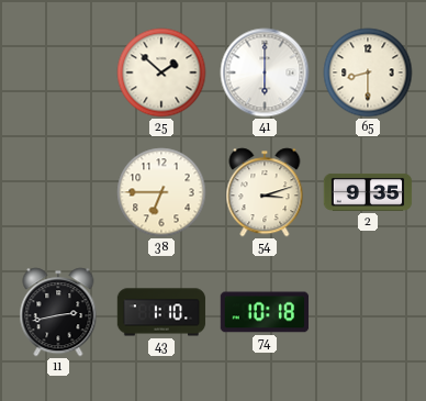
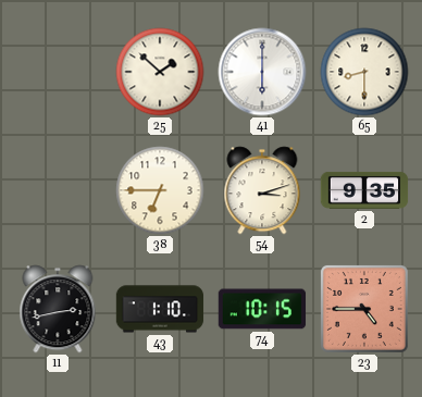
74: 10:18 -> 10:15
23: none -> 4:45
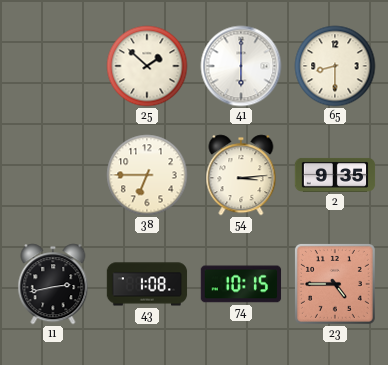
54: 3:12 -> 3:14
43: 1:10 -> 1:08
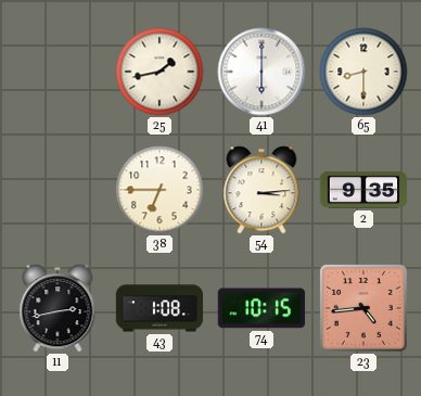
25: 1:52 -> 1:43
23: 4:45 -> 4:44
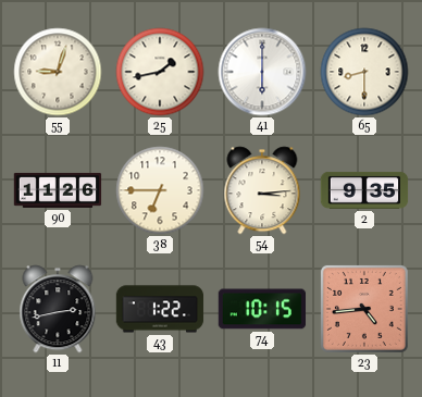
55: none -> 9:03
90: none -> 11:26
43: 1:08 -> 1:22
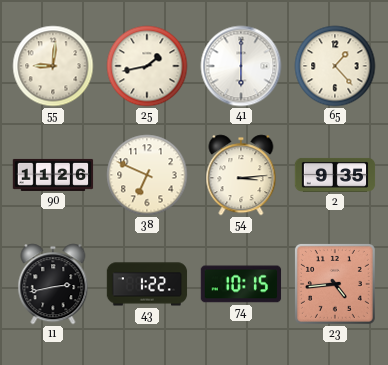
55: 9:03 -> 9:01
65: 8:30 -> 1:23
38: 6:45 -> 6:49
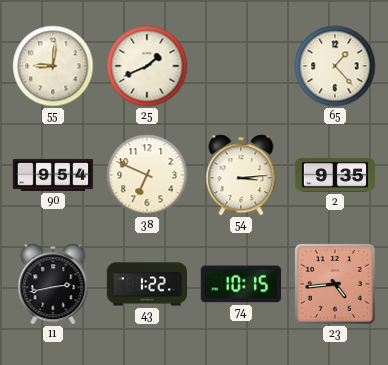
25: 1:43 -> 1:41
41: 6:00 -> none
90: 11:26 -> 9:54
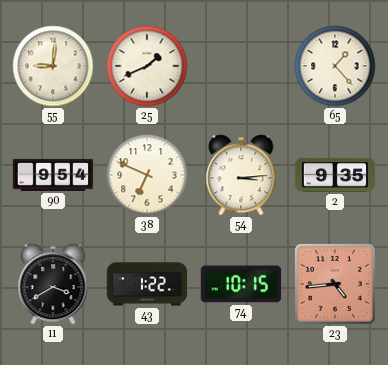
11: 2:43 -> 3:40
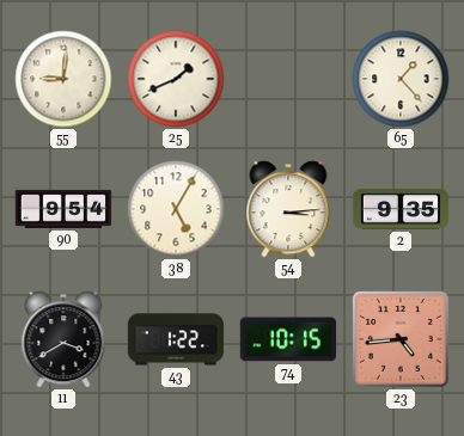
38: 6:49 -> 5:05
